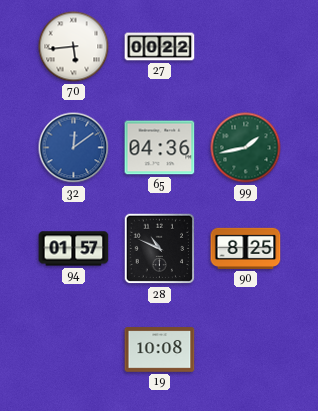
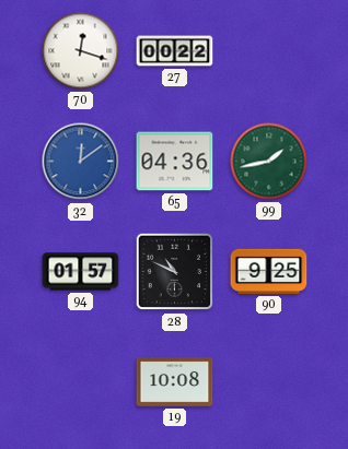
70: 5:44 -> 12:18
90: 8:25 -> 9:25
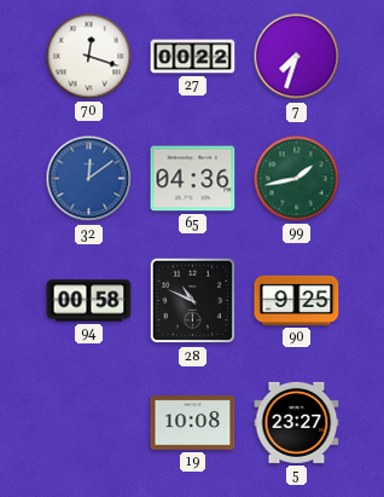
7: none -> 7:33
94: 01:57 -> 00:58
5: none -> 23:27
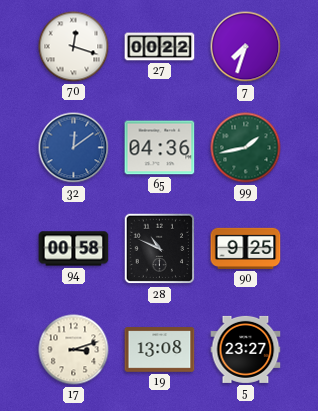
17: none -> 3:12
19: 10:08 -> 13:08
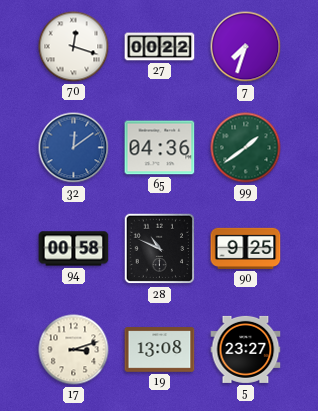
99: 1:43 -> 1:39
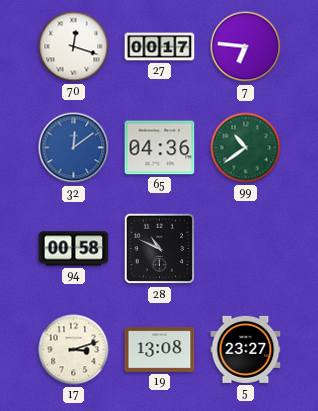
27: 00:22 -> 00:17
7: 7:33 -> 6:46
99: 1:39 -> 10:39
90: 9:25 -> none
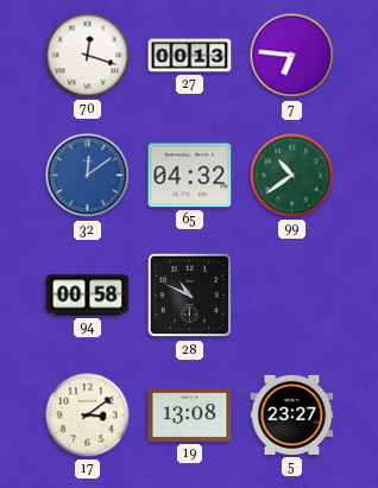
27: 00:17 -> 00:13
65: 04:36 -> 04:32
17: 3:12 -> 3:09
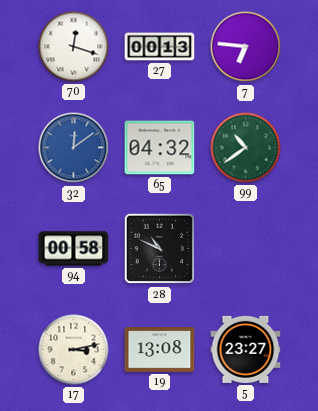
17: 3:09 -> 3:13
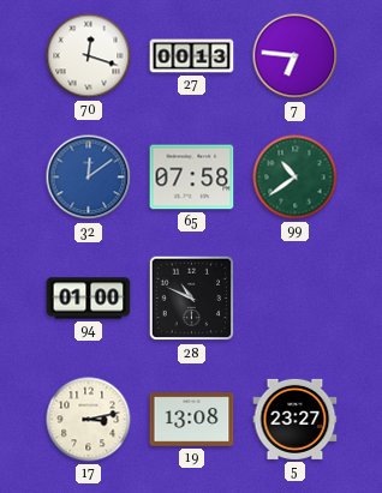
65: 04:32 -> 07:58
94: 00:58 -> 01:00
